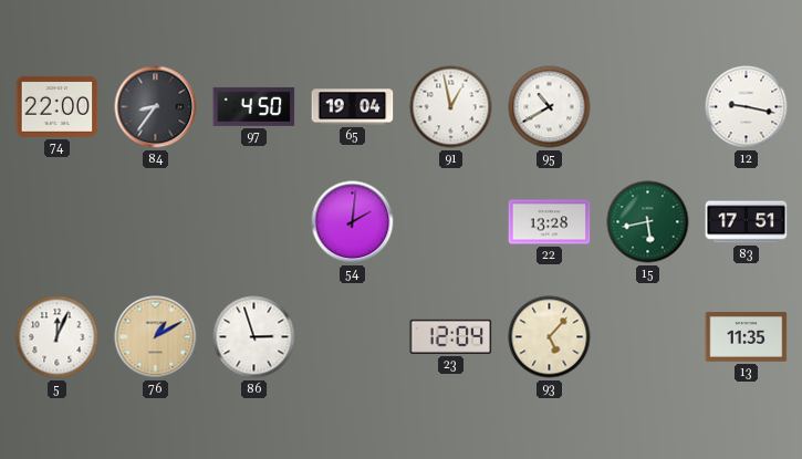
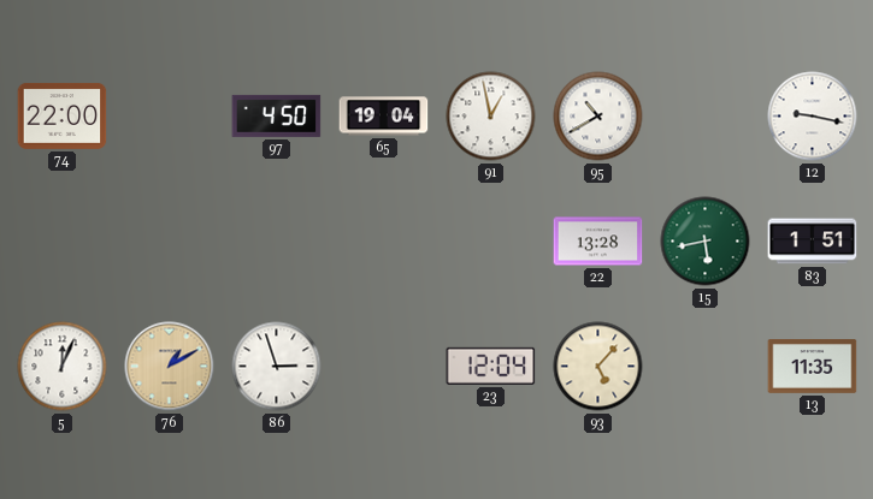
84: 8:36 -> none
54: 2:01 -> none
83: 17:51 -> 1:51
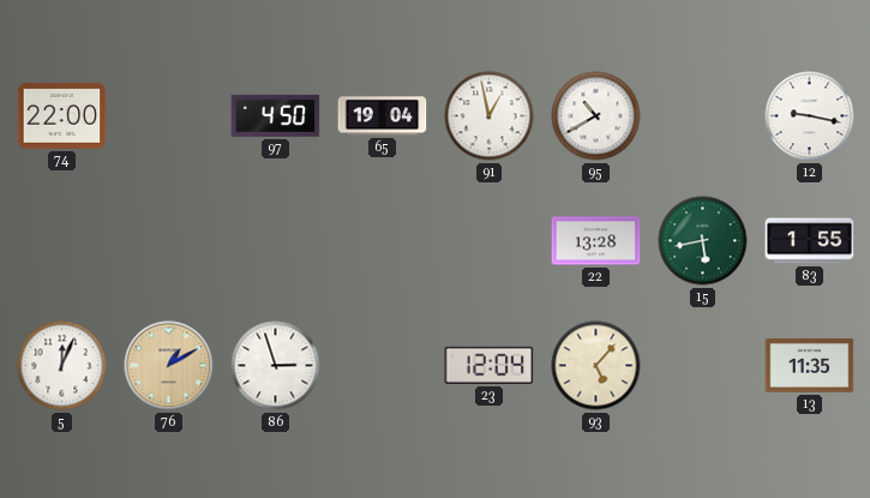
83: 1:51 -> 1:55
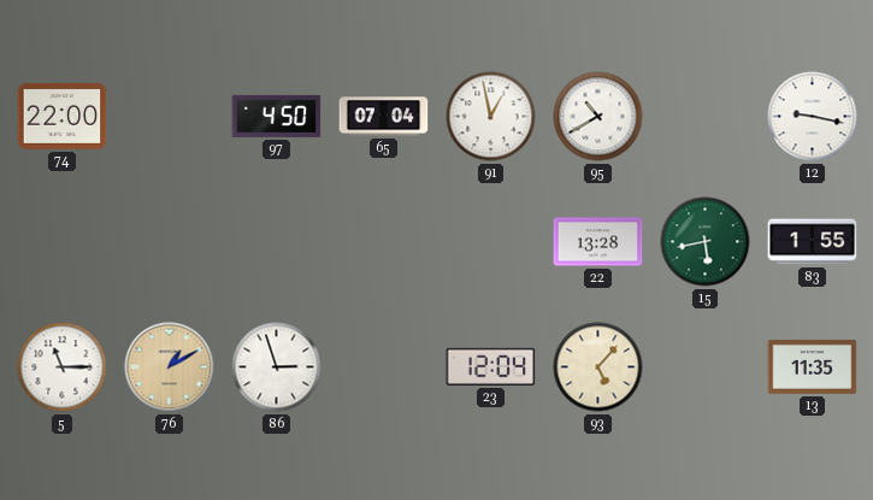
65: 19:04 -> 07:04
5: 12:04 -> 11:15
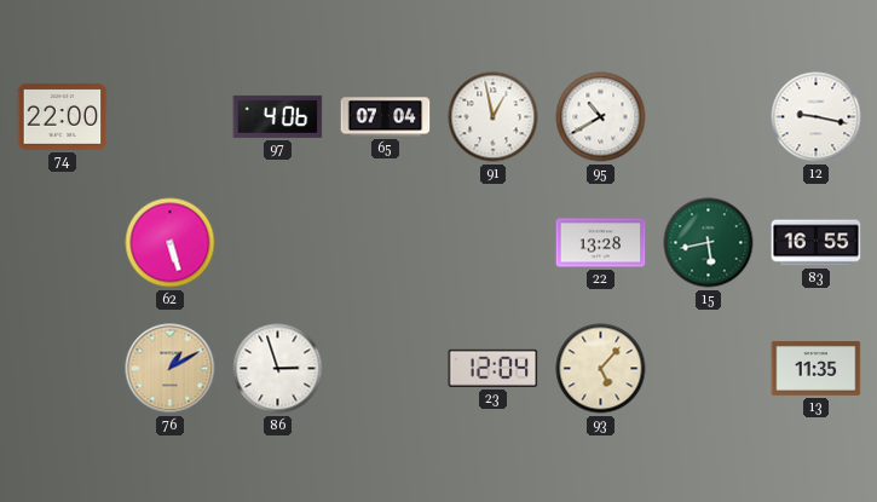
97: 4:50 -> 4:06
62: none -> 5:27
83: 1:55 -> 16:55
5: 11:15 -> none
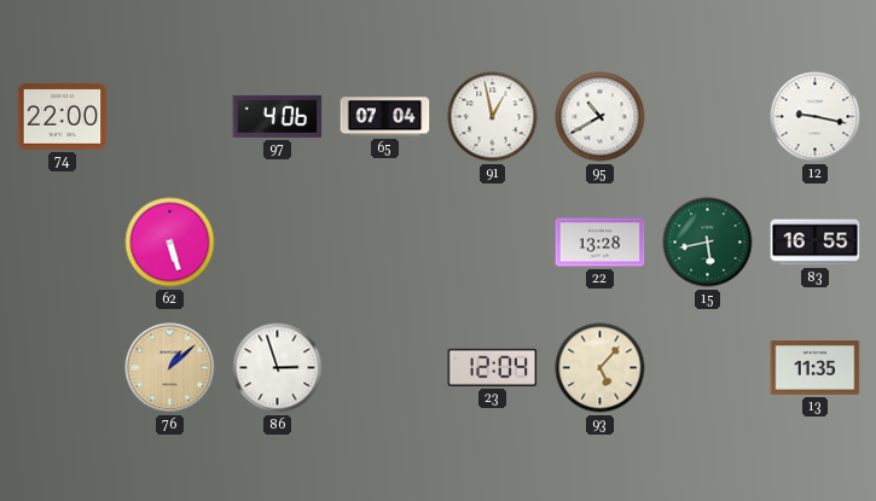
76: 1:10 -> 1:08
